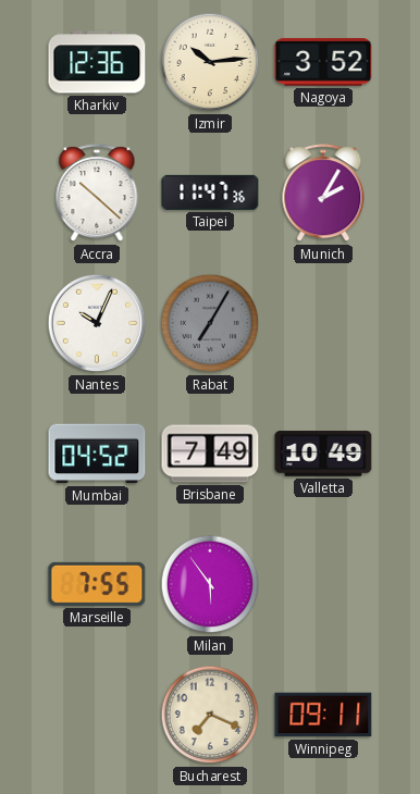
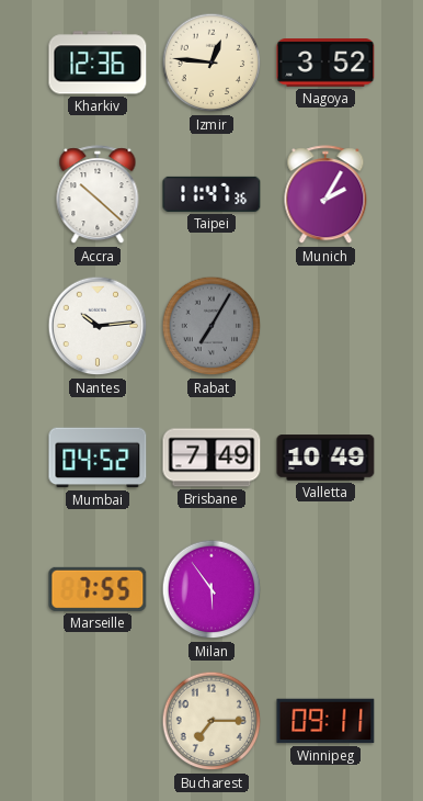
Izmir: 10:14 -> 12:46
Nantes: 10:04 -> 10:14
Bucharest: 7:19 -> 7:15
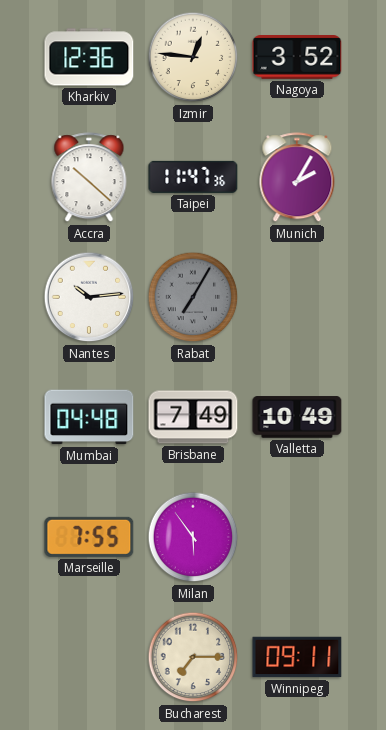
Mumbai: 04:52 -> 04:48
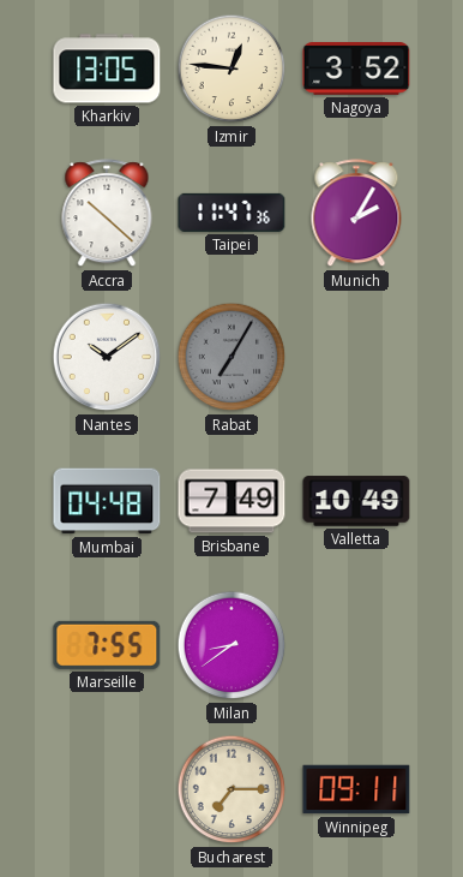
Kharkiv: 12:36 -> 13:05
Nantes: 10:14 -> 10:09
Milan: 5:54 -> 8:39
